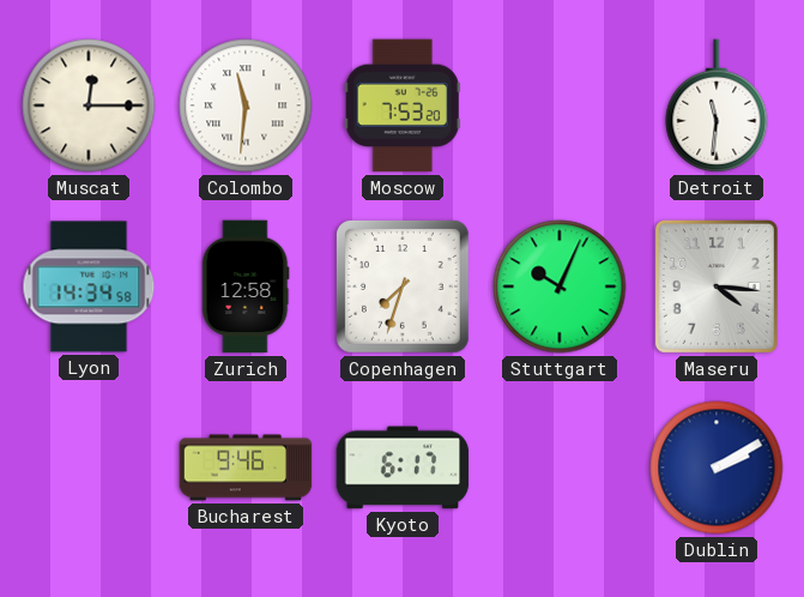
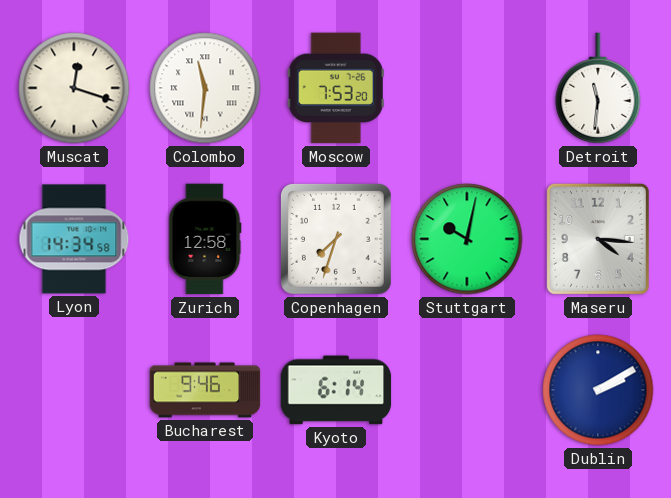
Muscat: 12:15 -> 12:18
Stuttgart: 10:04 -> 10:02
Kyoto: 6:17 -> 6:14
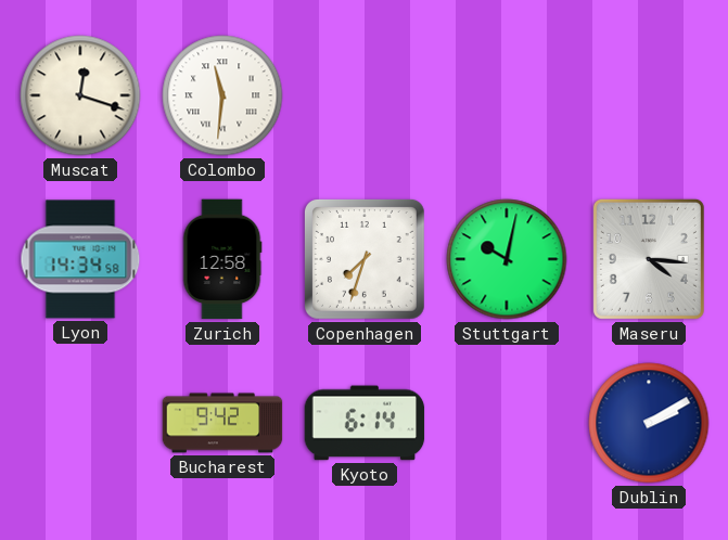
Moscow: 7:53 -> none
Detroit: 11:31 -> none
Bucharest: 9:46 -> 9:42
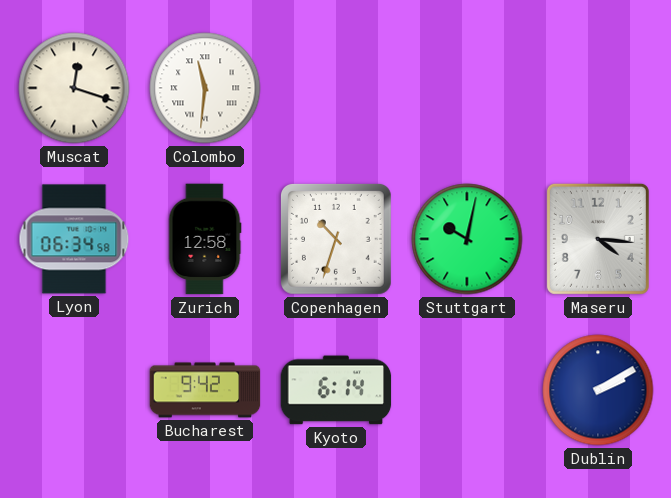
Lyon: 14:34 -> 06:34
Copenhagen: 7:33 -> 10:33
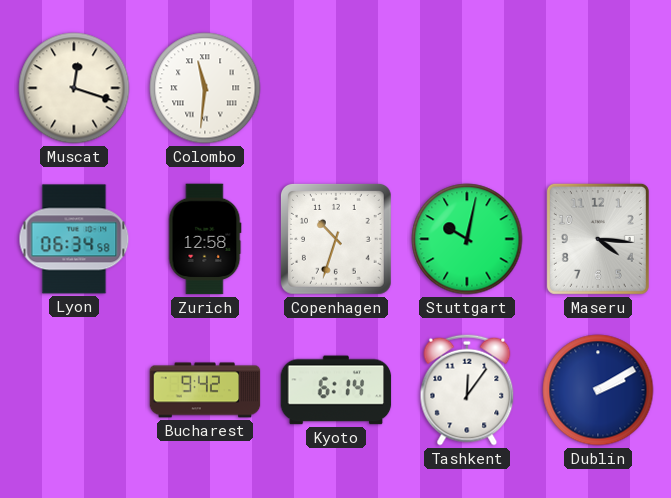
Tashkent: none -> 12:06
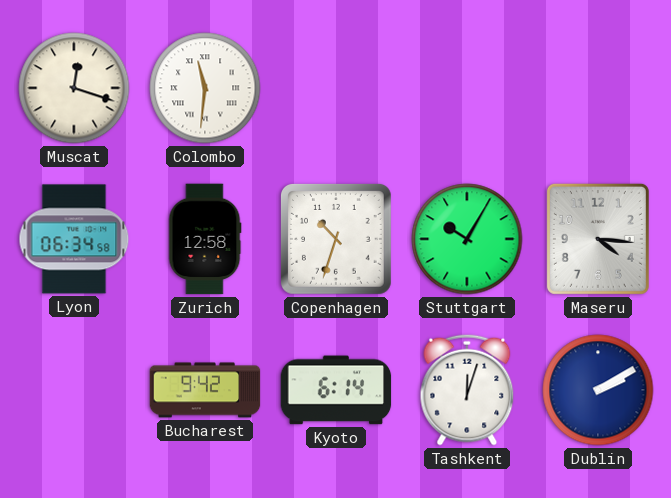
Stuttgart: 10:02 -> 10:05
Tashkent: 12:06 -> 12:03
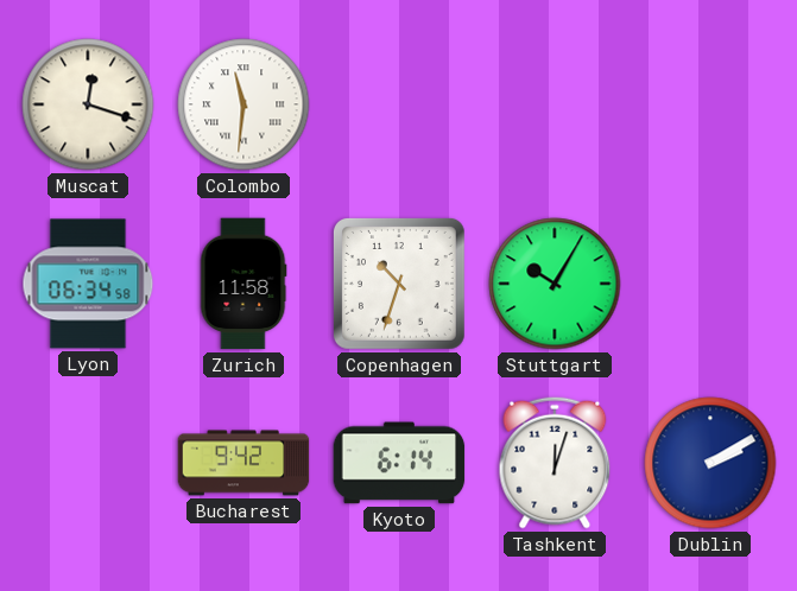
Zurich: 12:58 -> 11:58
Maseru: 4:16 -> none
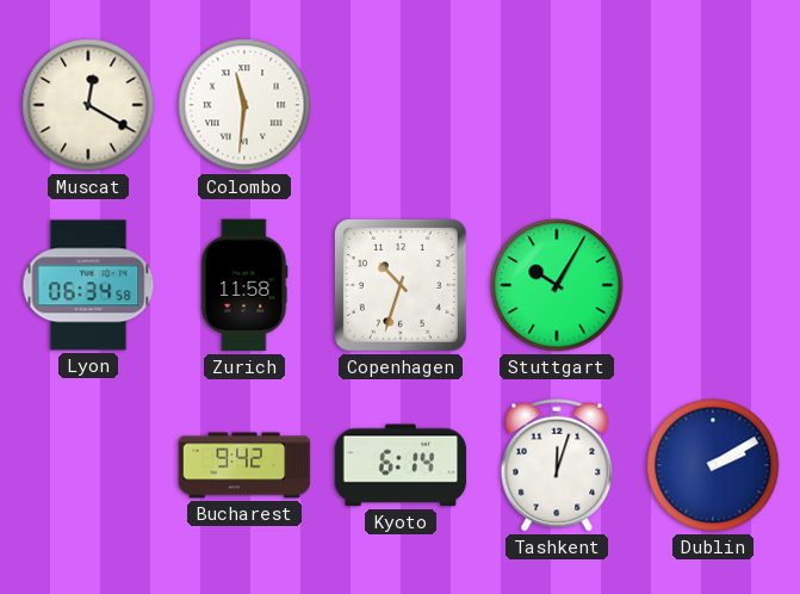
Muscat: 12:18 -> 12:20
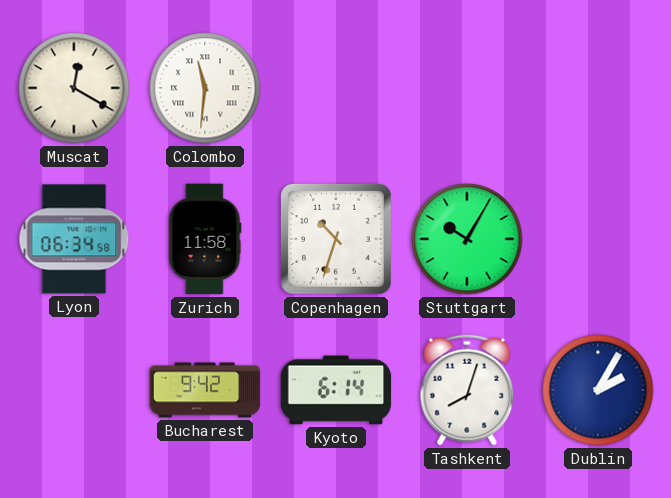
Tashkent: 12:03 -> 8:03
Dublin: 2:10 -> 2:05
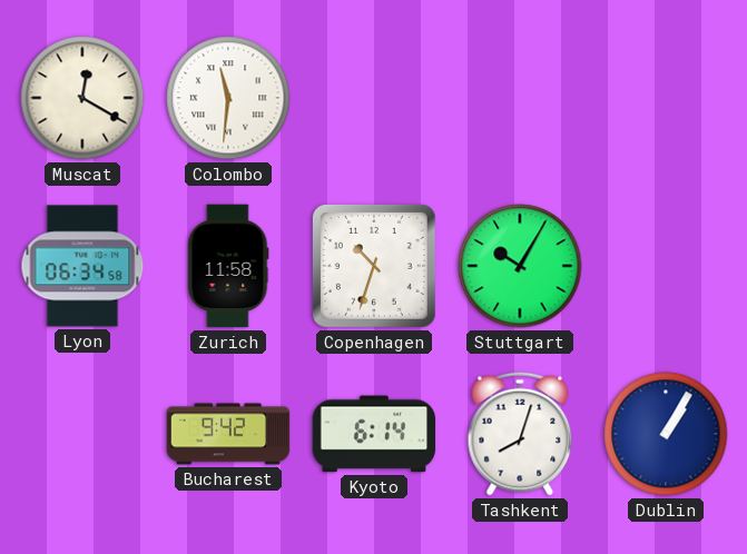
Dublin: 2:05 -> 1:05
